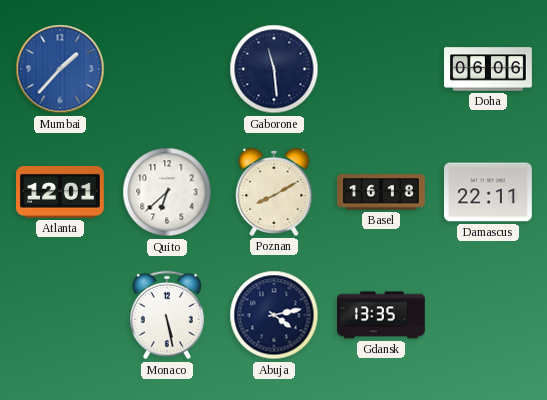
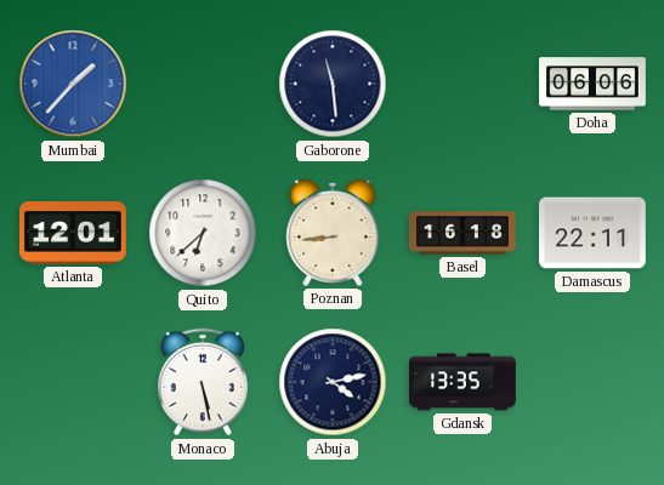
Poznan: 8:10 -> 8:44
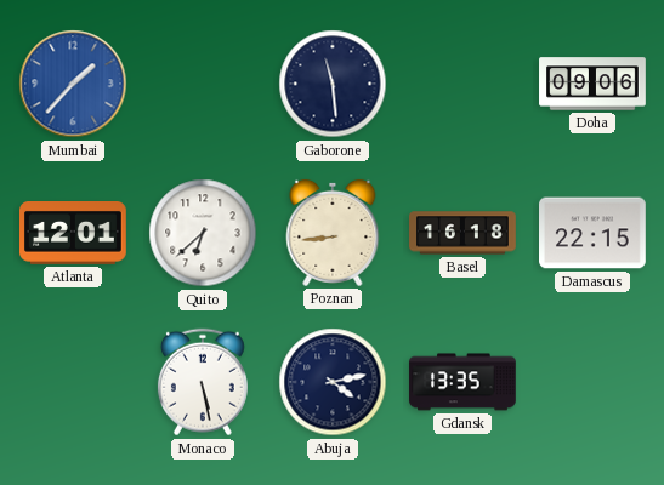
Doha: 06:06 -> 09:06
Damascus: 22:11 -> 22:15
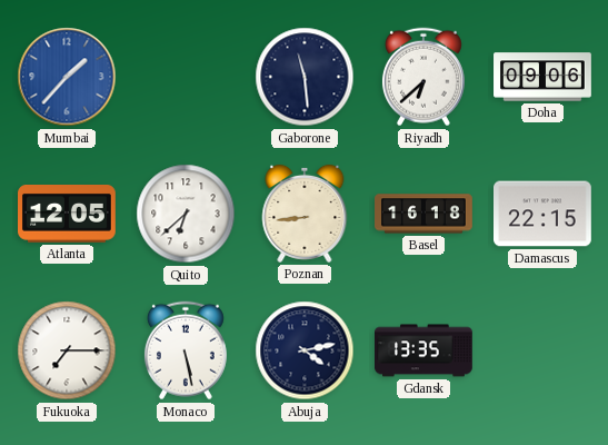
Riyadh: none -> 6:38
Atlanta: 12:01 -> 12:05
Fukuoka: none -> 7:15
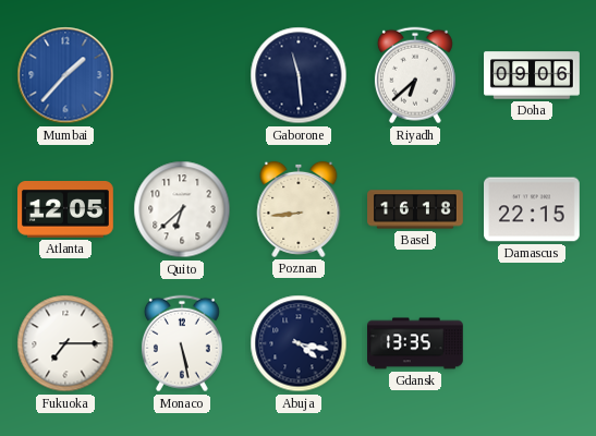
Abuja: 4:13 -> 4:17
